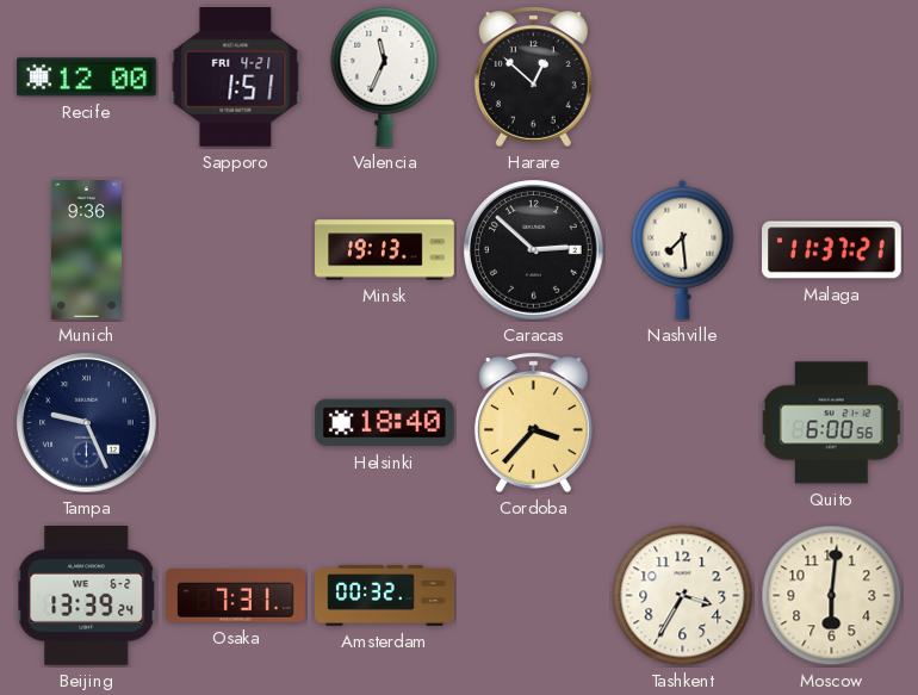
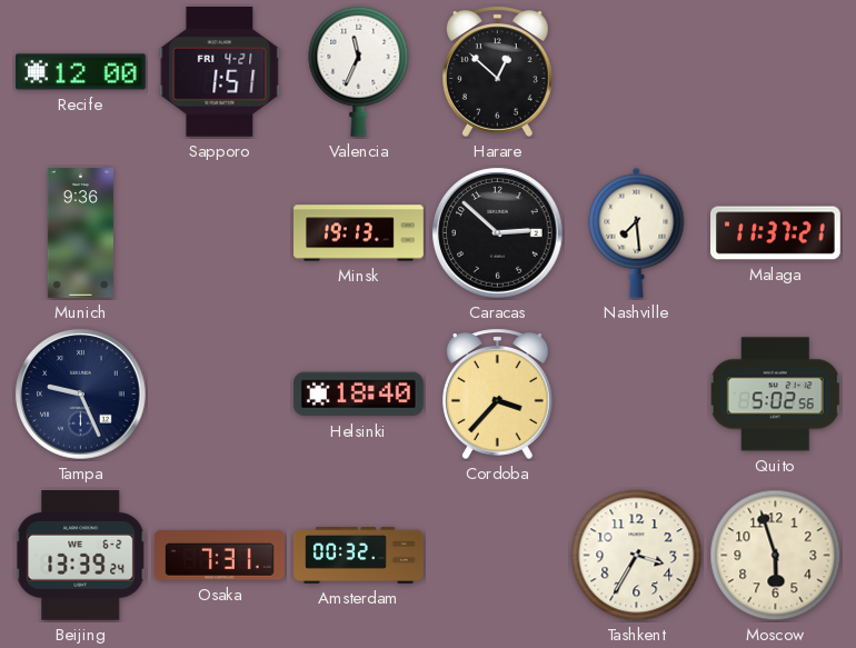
Quito: 6:00 -> 5:02
Moscow: 6:01 -> 5:57
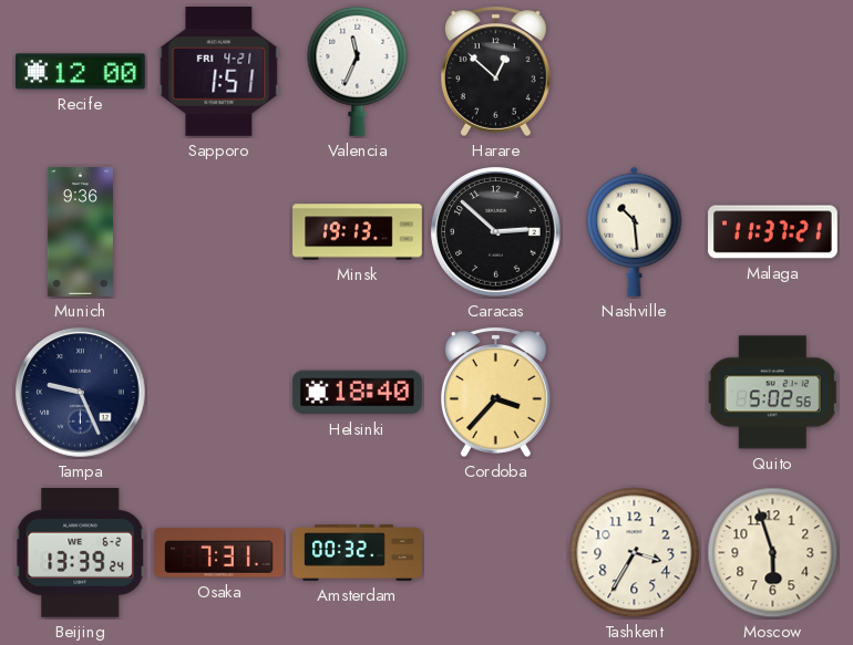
Nashville: 7:29 -> 10:29
